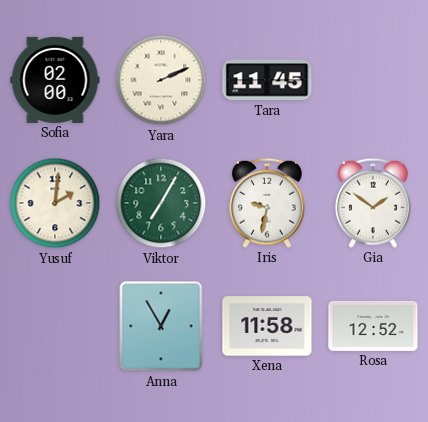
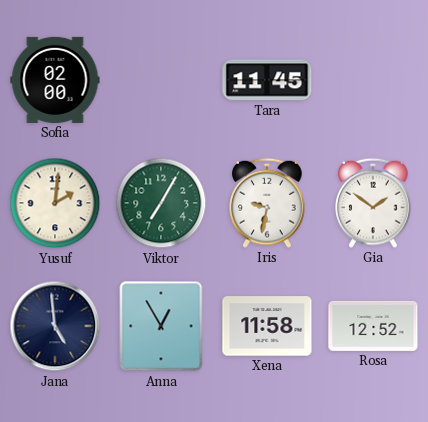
Yara: 2:11 -> none
Jana: none -> 4:59
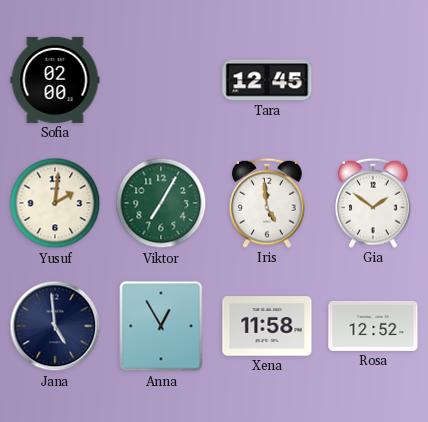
Tara: 11:45 -> 12:45
Iris: 9:32 -> 4:59
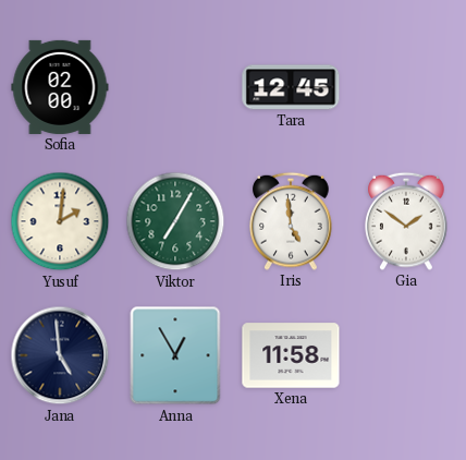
Rosa: 12:52 -> none
